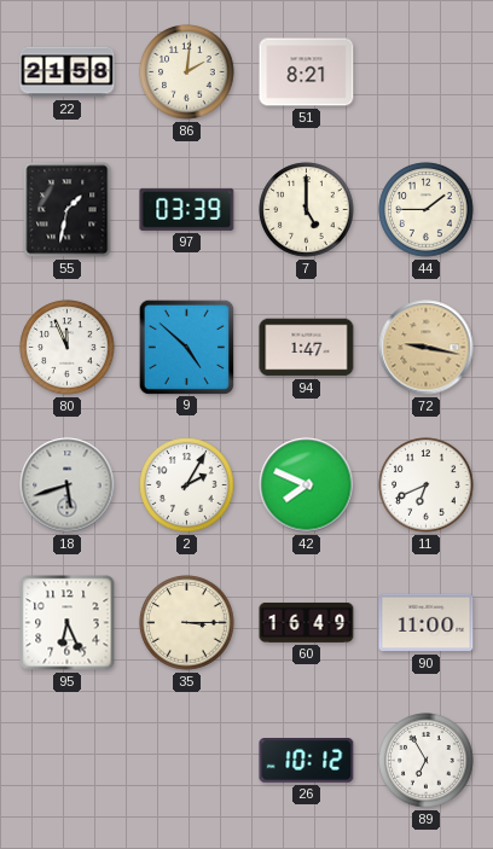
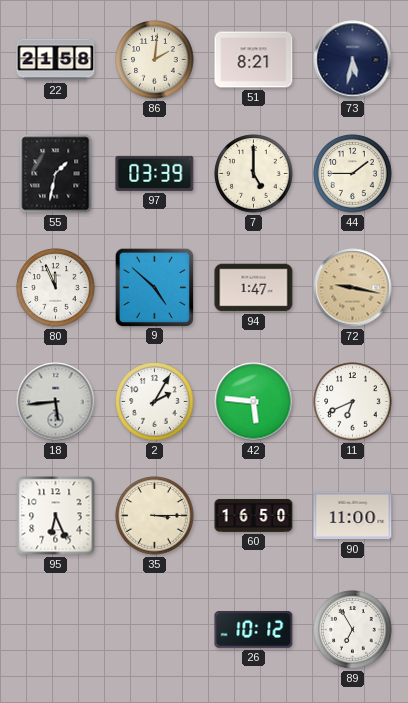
73: none -> 5:32
18: 5:42 -> 5:44
42: 7:49 -> 5:46
60: 16:49 -> 16:50
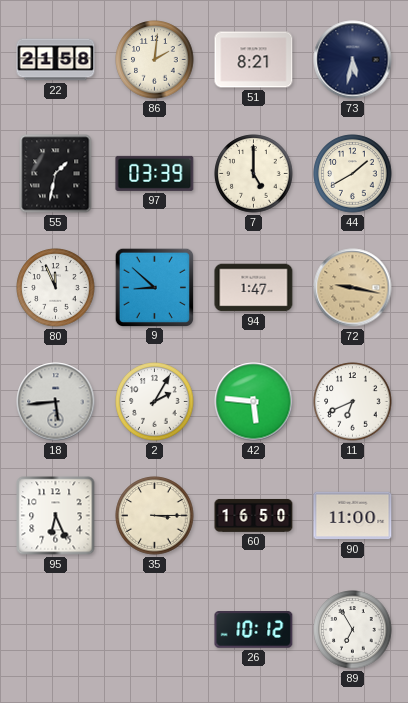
44: 1:45 -> 1:40
9: 4:52 -> 8:52
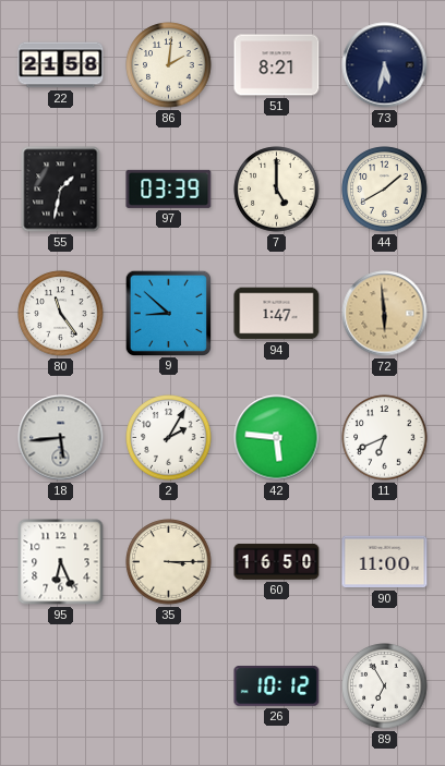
80: 11:56 -> 11:24
72: 9:17 -> 5:59
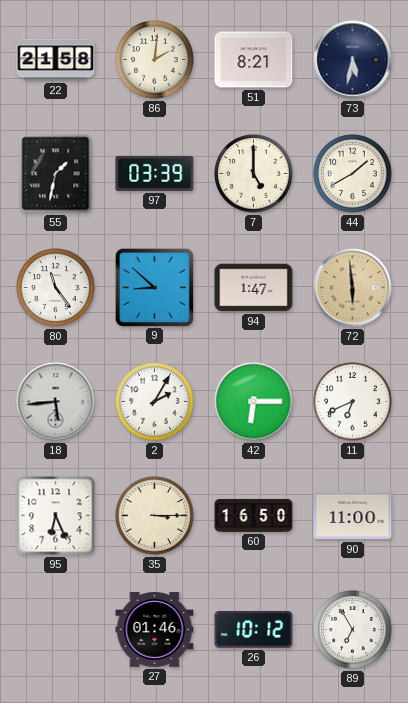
42: 5:46 -> 6:15
27: none -> 01:46
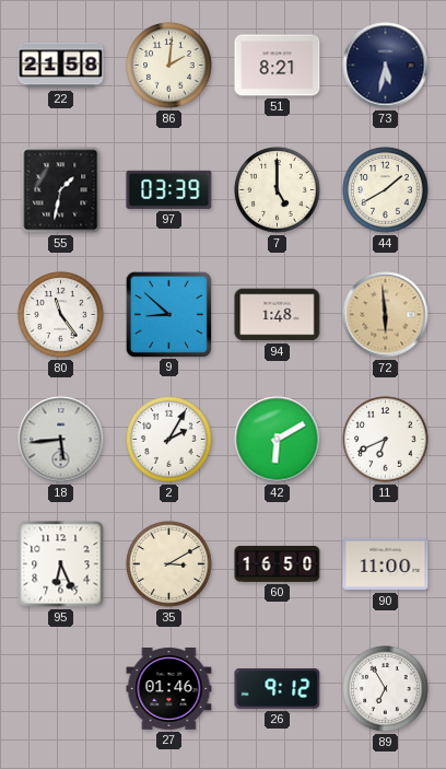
94: 1:47 -> 1:48
42: 6:15 -> 6:10
35: 3:15 -> 3:10
26: 10:12 -> 9:12
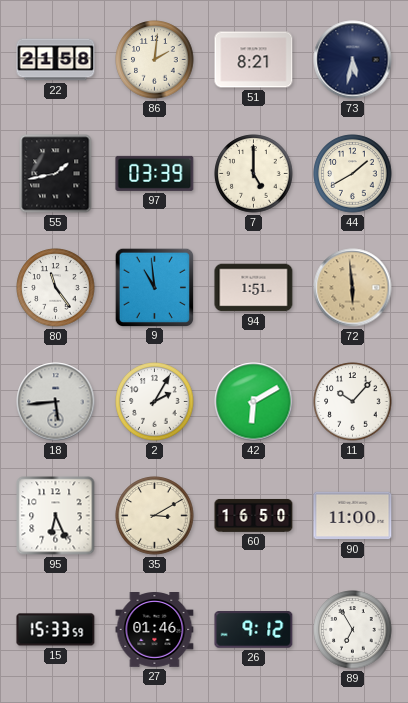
55: 1:32 -> 1:43
9: 8:52 -> 10:59
94: 1:48 -> 1:51
11: 6:41 -> 10:07
15: none -> 15:33
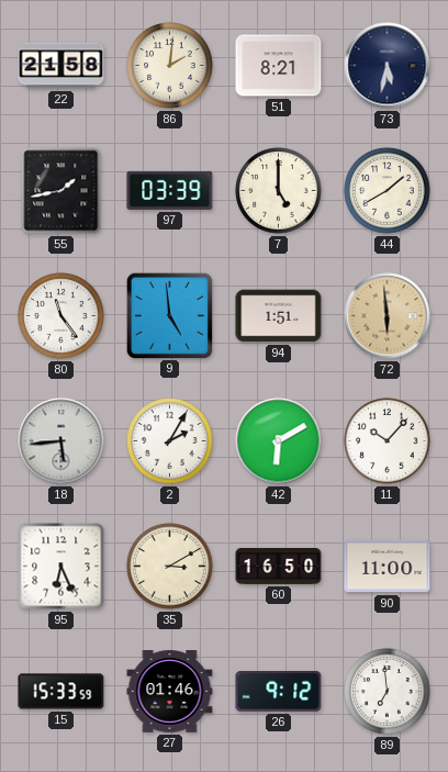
9: 10:59 -> 4:59
89: 6:55 -> 6:59
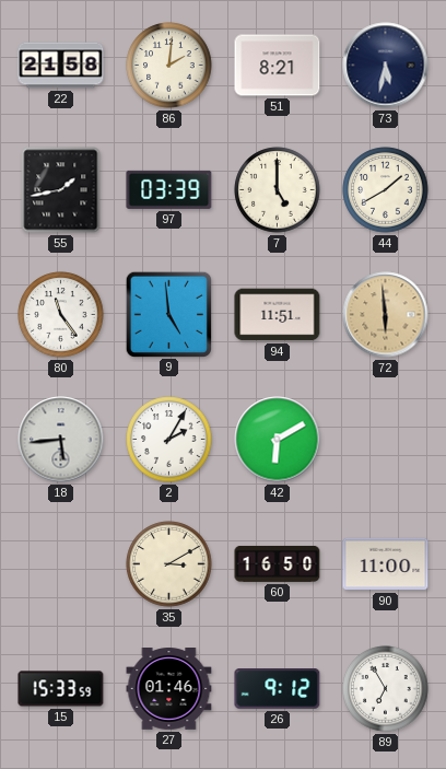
94: 1:51 -> 11:51
11: 10:07 -> none
95: 6:26 -> none
89: 6:59 -> 6:55
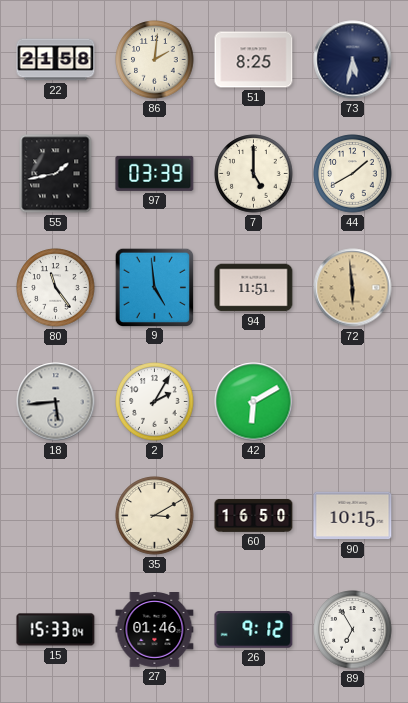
51: 8:21 -> 8:25
90: 11:00 -> 10:15
15: 15:33:59 -> 15:33:04
